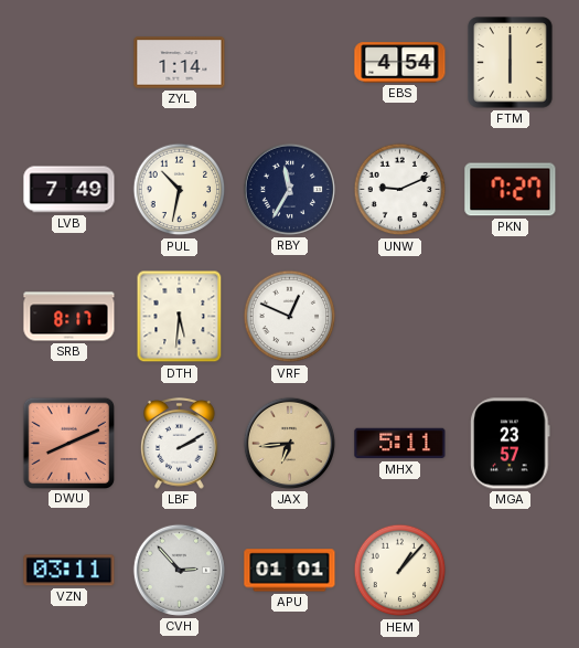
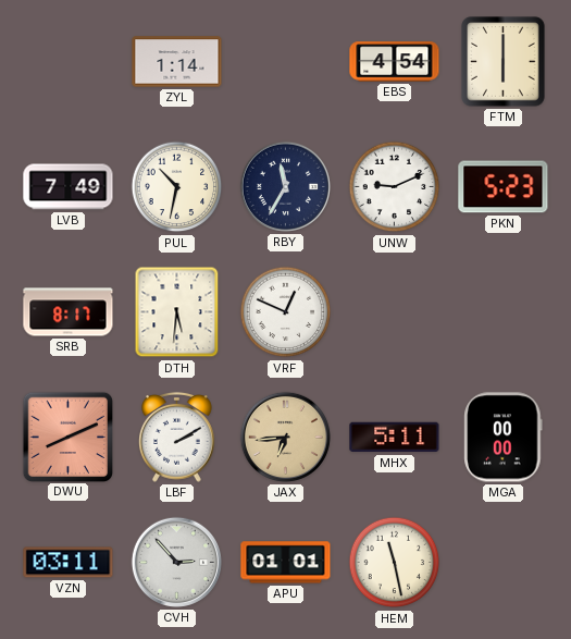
PKN: 7:27 -> 5:23
MGA: 23:57 -> 00:00
HEM: 1:07 -> 11:28
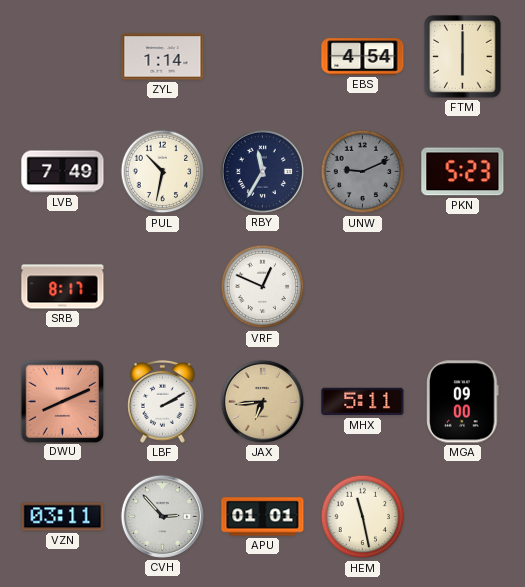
UNW dial: white -> grey
DTH: 5:31 -> none
MGA: 00:00 -> 09:00
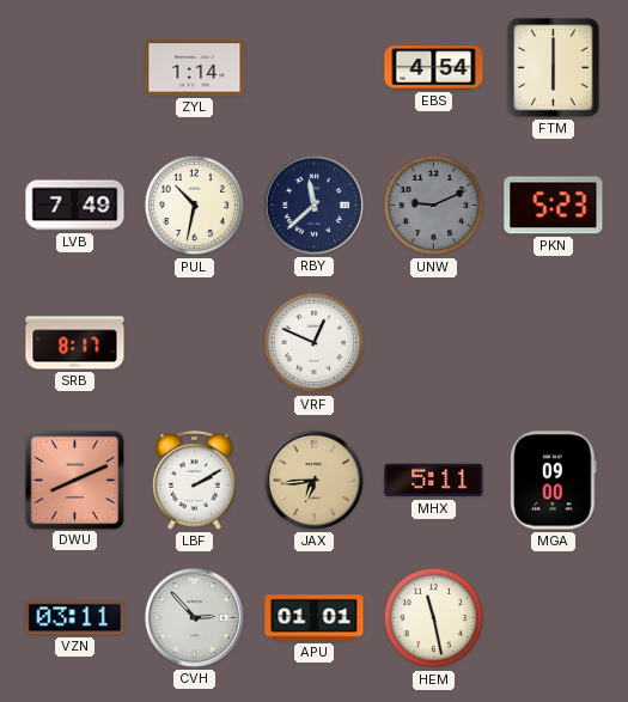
RBY: 11:35 -> 11:38
